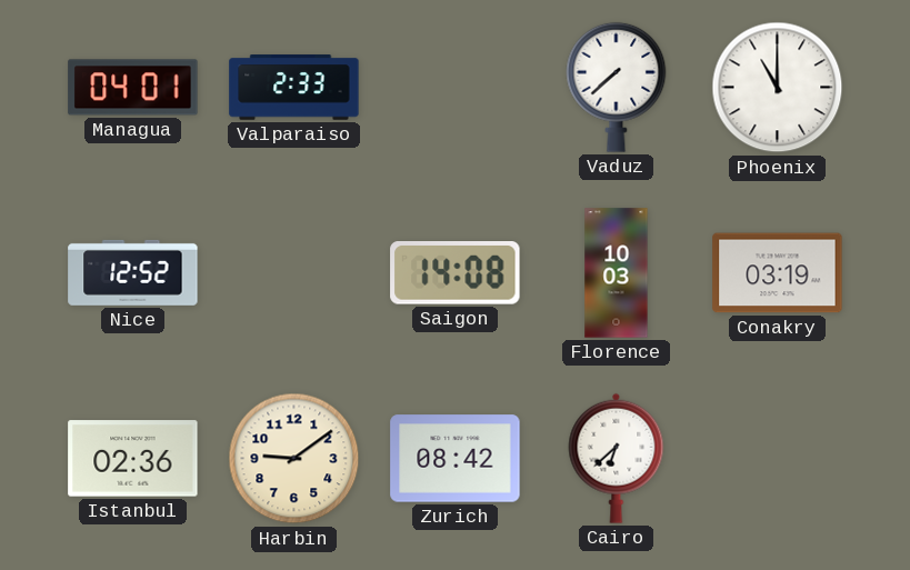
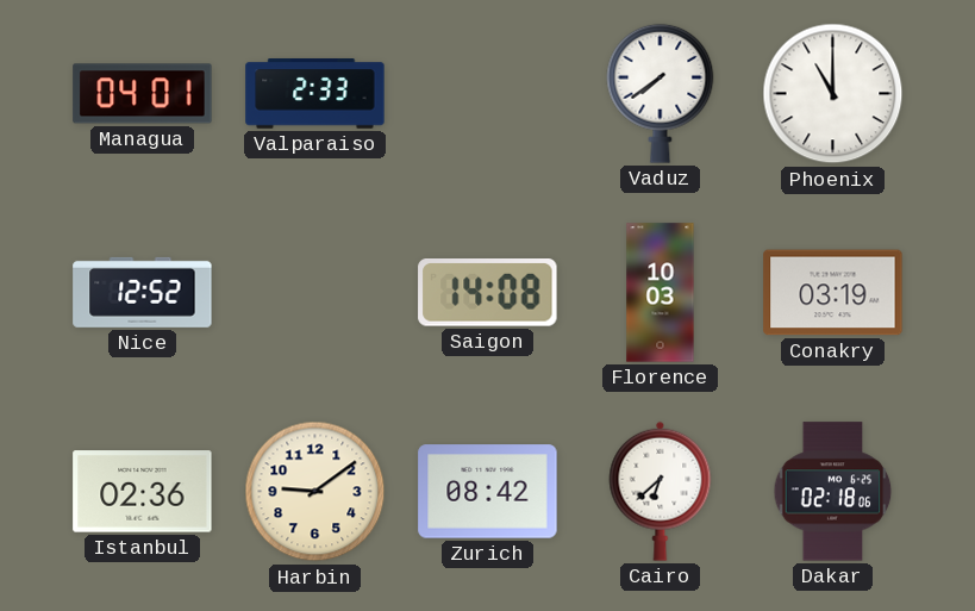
Vaduz: 7:38 -> 7:39
Dakar: none -> 02:18
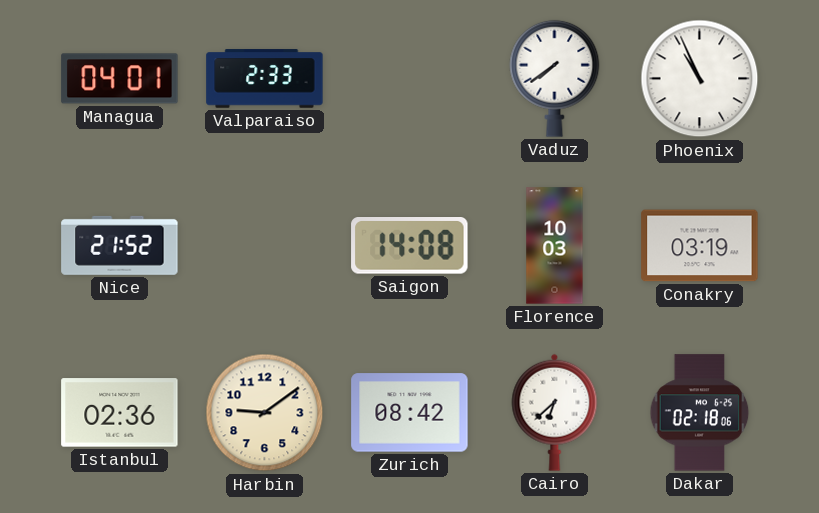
Phoenix: 11:00 -> 10:56
Nice: 12:52 -> 21:52
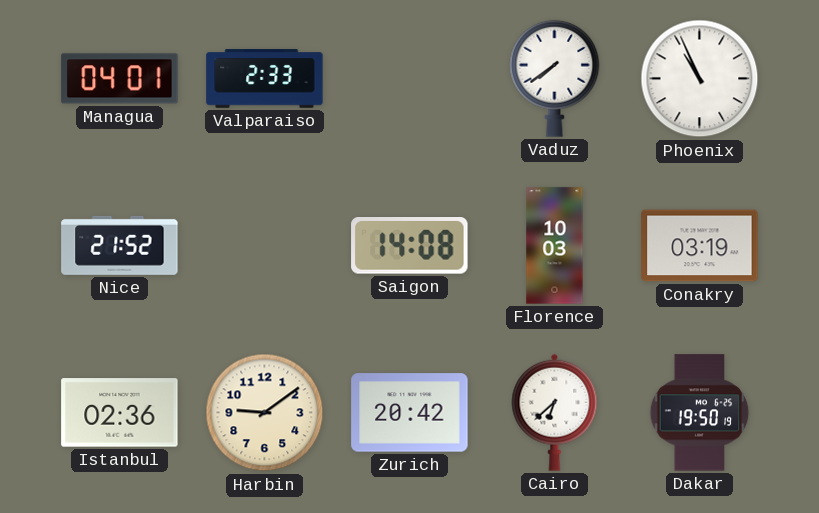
Zurich: 08:42 -> 20:42
Dakar: 02:18 -> 19:50
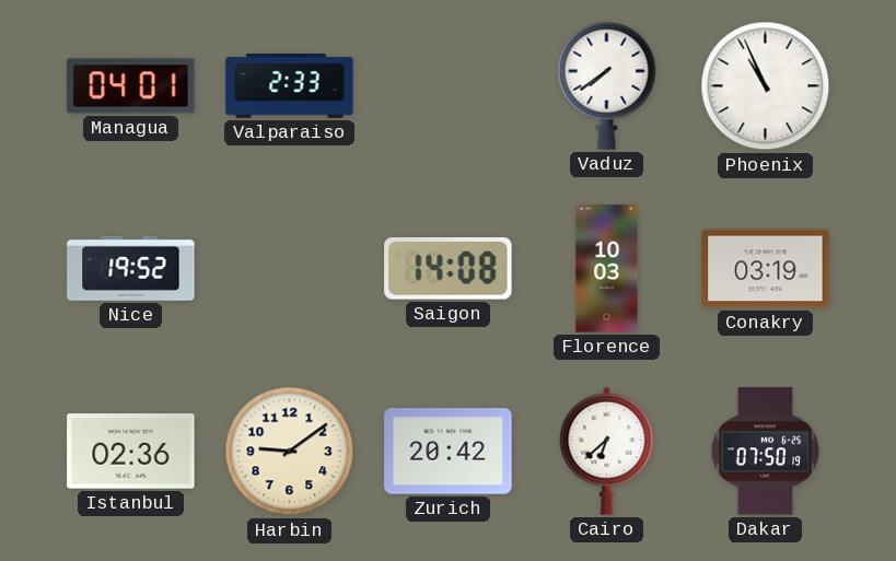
Nice: 21:52 -> 19:52
Dakar: 19:50 -> 07:50
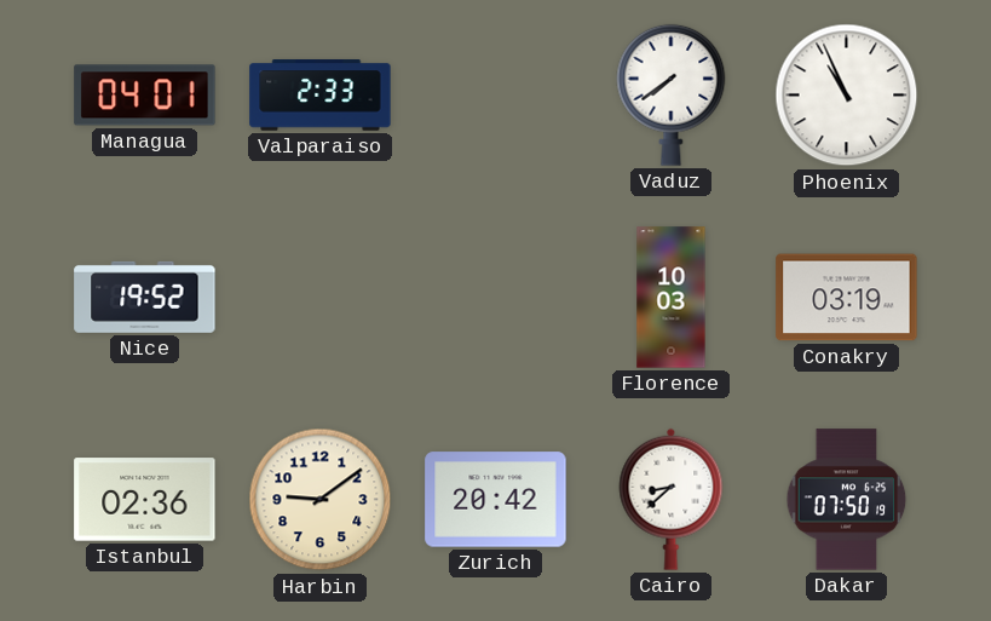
Saigon: 14:08 -> none
Cairo: 6:38 -> 8:38
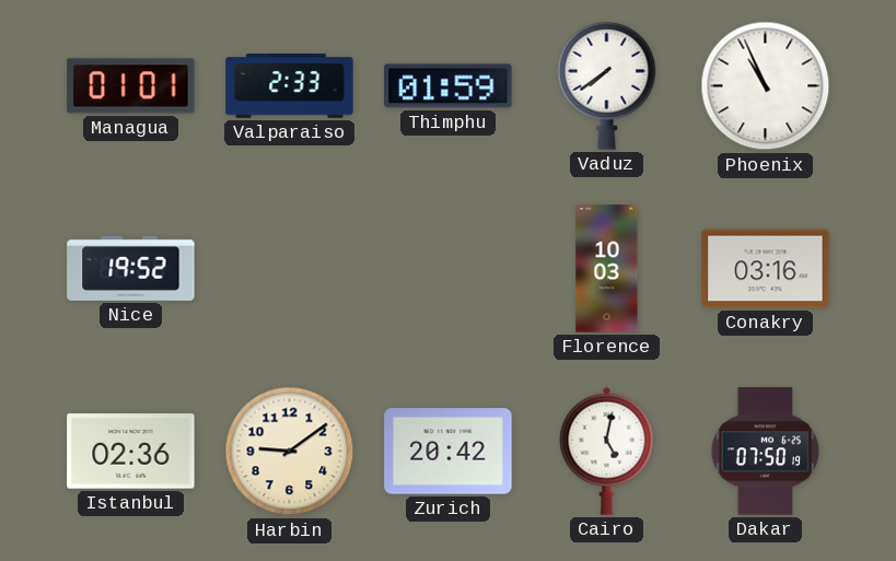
Managua: 04:01 -> 01:01
Thimphu: none -> 01:59
Conakry: 03:19 -> 03:16
Cairo: 8:38 -> 5:02
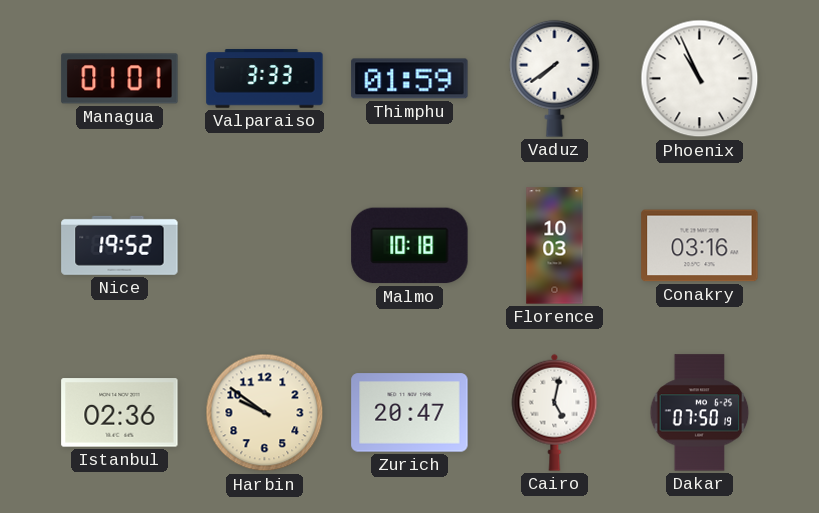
Valparaiso: 2:33 -> 3:33
Malmo: none -> 10:18
Harbin: 9:09 -> 9:51
Zurich: 20:42 -> 20:47
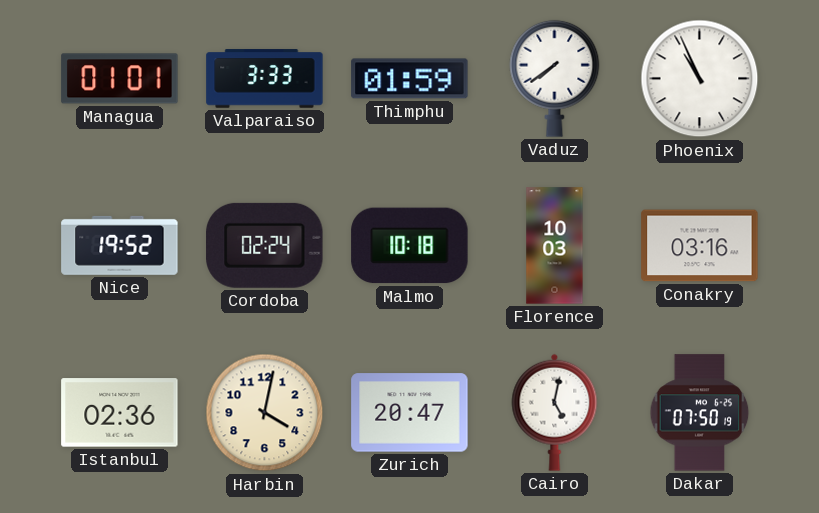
Cordoba: none -> 02:24
Harbin: 9:51 -> 4:02
